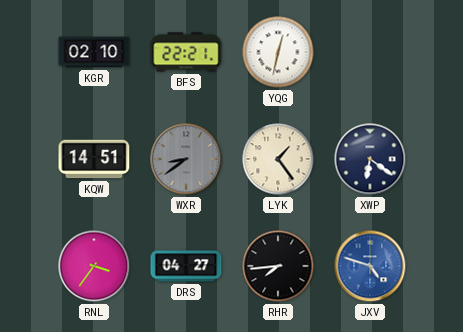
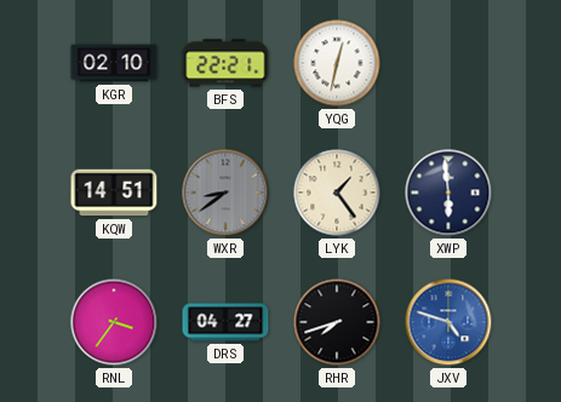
XWP: 6:21 -> 5:59
RHR: 7:44 -> 7:42
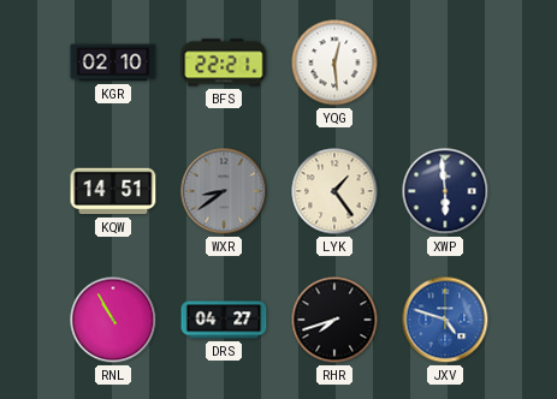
YQG: 12:32 -> 12:29
RNL: 3:36 -> 10:55
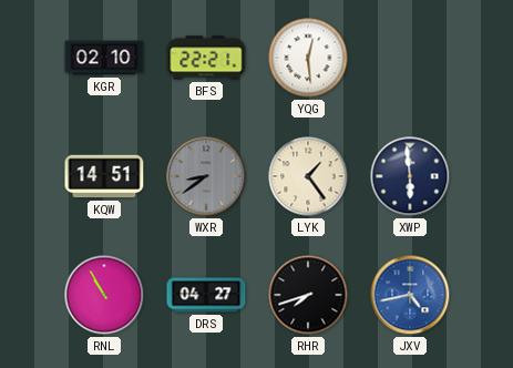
JXV: 4:48 -> 4:43
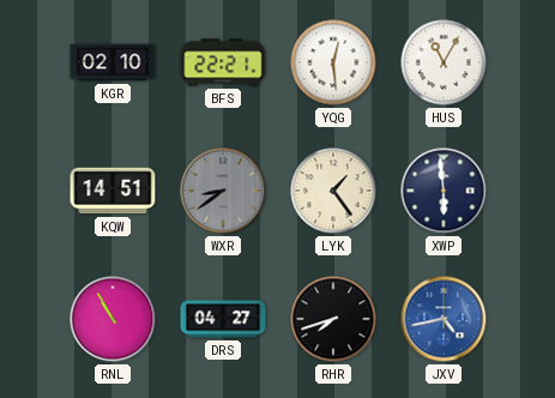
HUS: none -> 11:05
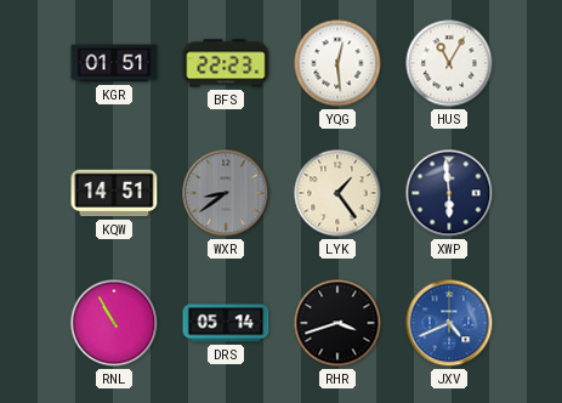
KGR: 02:10 -> 01:51
BFS: 22:21 -> 22:23
DRS: 04:27 -> 05:14
RHR: 7:42 -> 3:42
JXV: 4:43 -> 4:41
